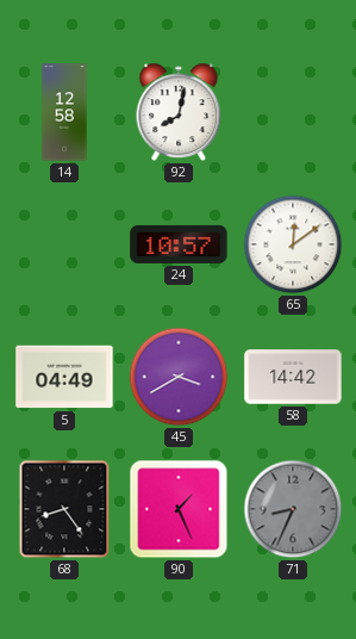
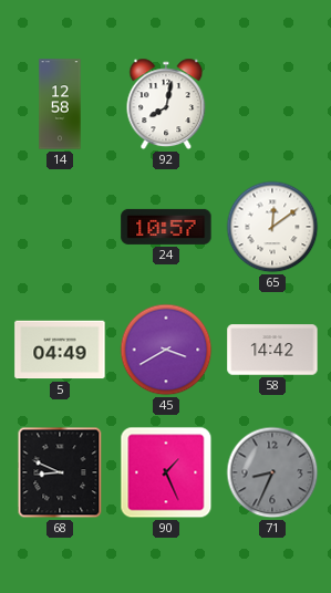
68: 8:24 -> 8:49
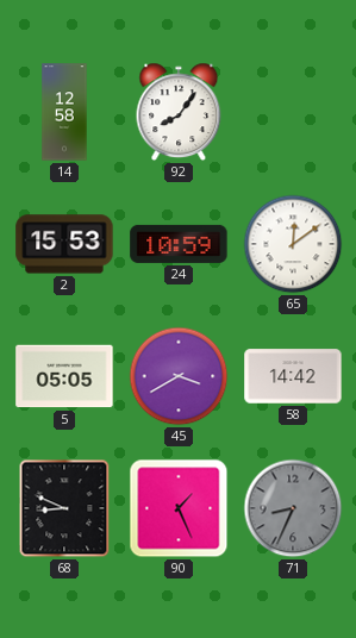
92: 8:02 -> 8:06
2: none -> 15:53
24: 10:57 -> 10:59
5: 04:49 -> 05:05
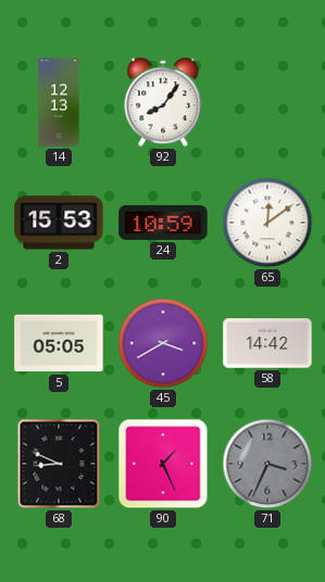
14: 12:58 -> 12:13
71: 8:34 -> 3:34
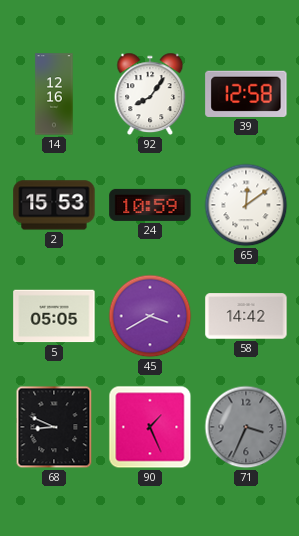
14: 12:13 -> 12:16
39: none -> 12:58
